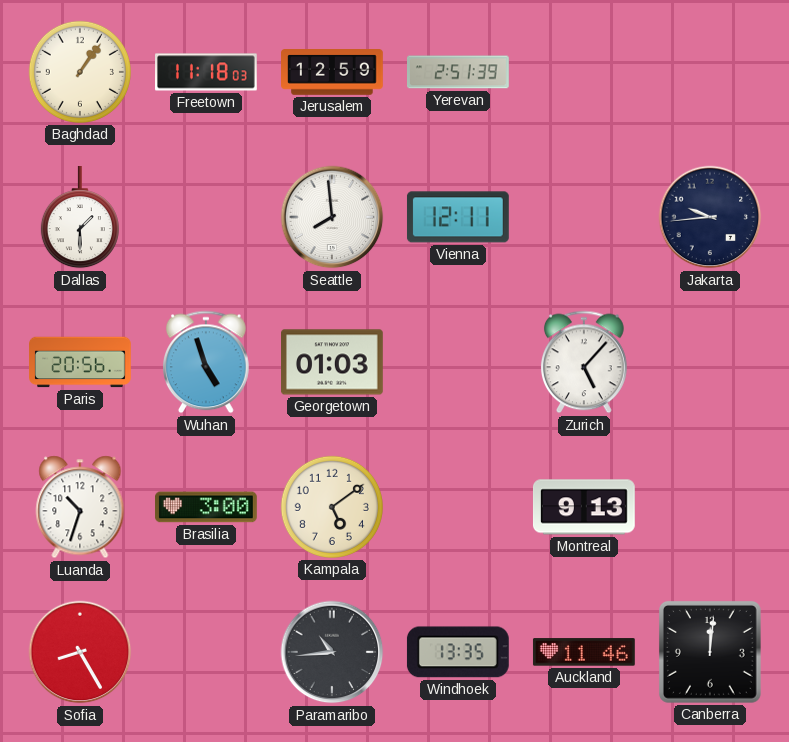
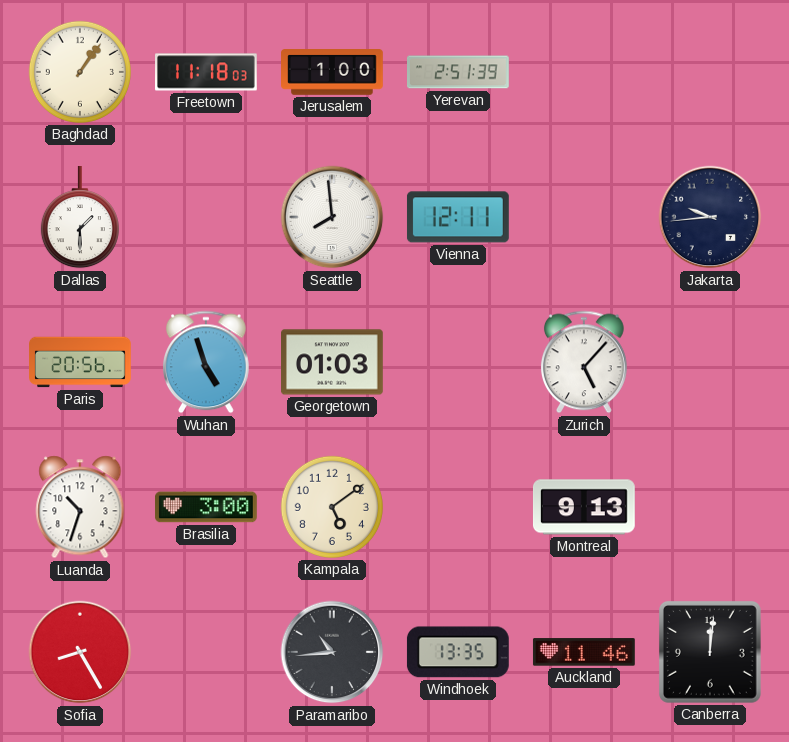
Jerusalem: 12:59 -> 1:00
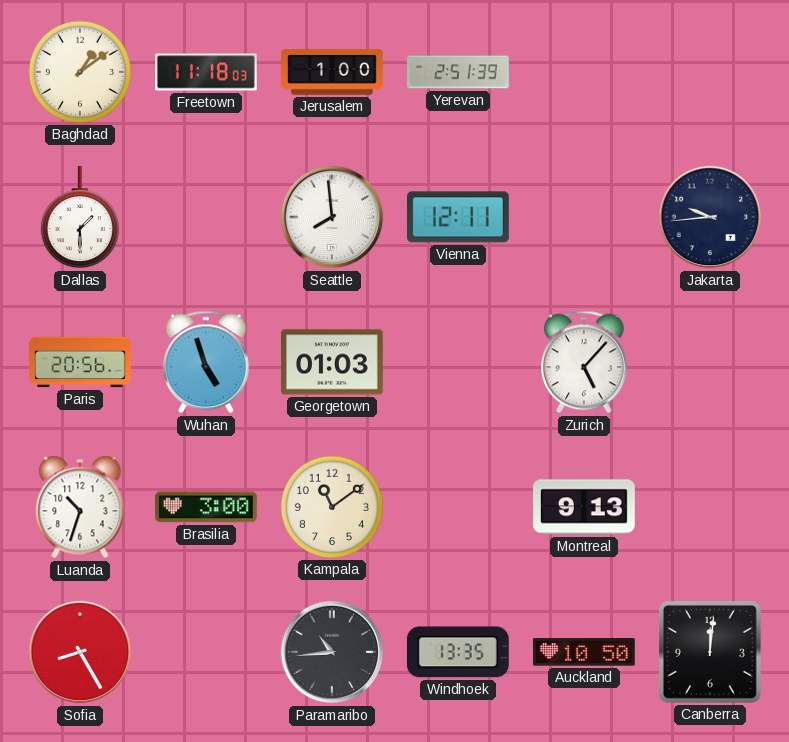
Baghdad: 1:06 -> 1:09
Kampala: 5:09 -> 11:09
Auckland: 11:46 -> 10:50
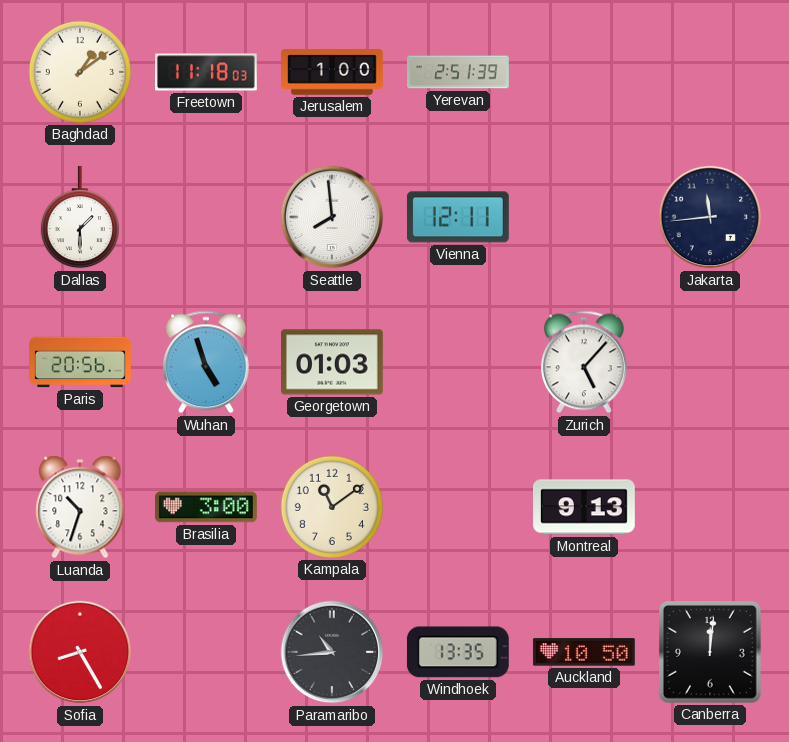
Jakarta: 9:44 -> 11:44
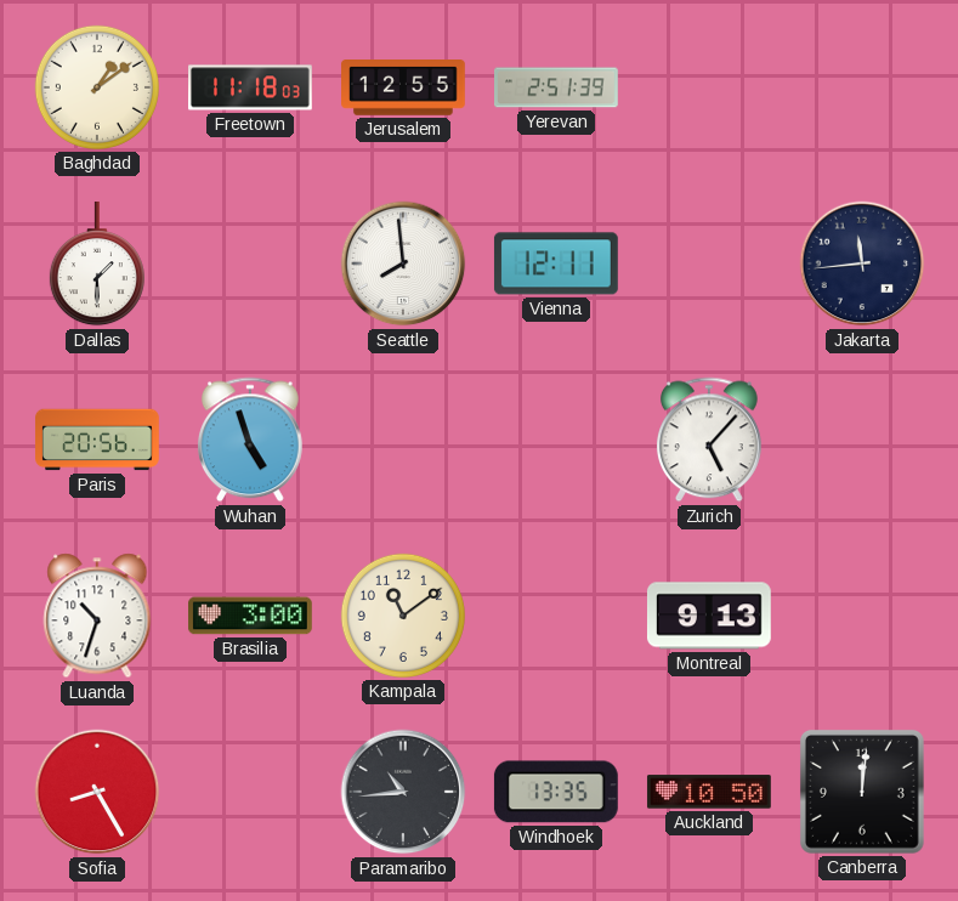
Jerusalem: 1:00 -> 12:55
Georgetown: 01:03 -> none
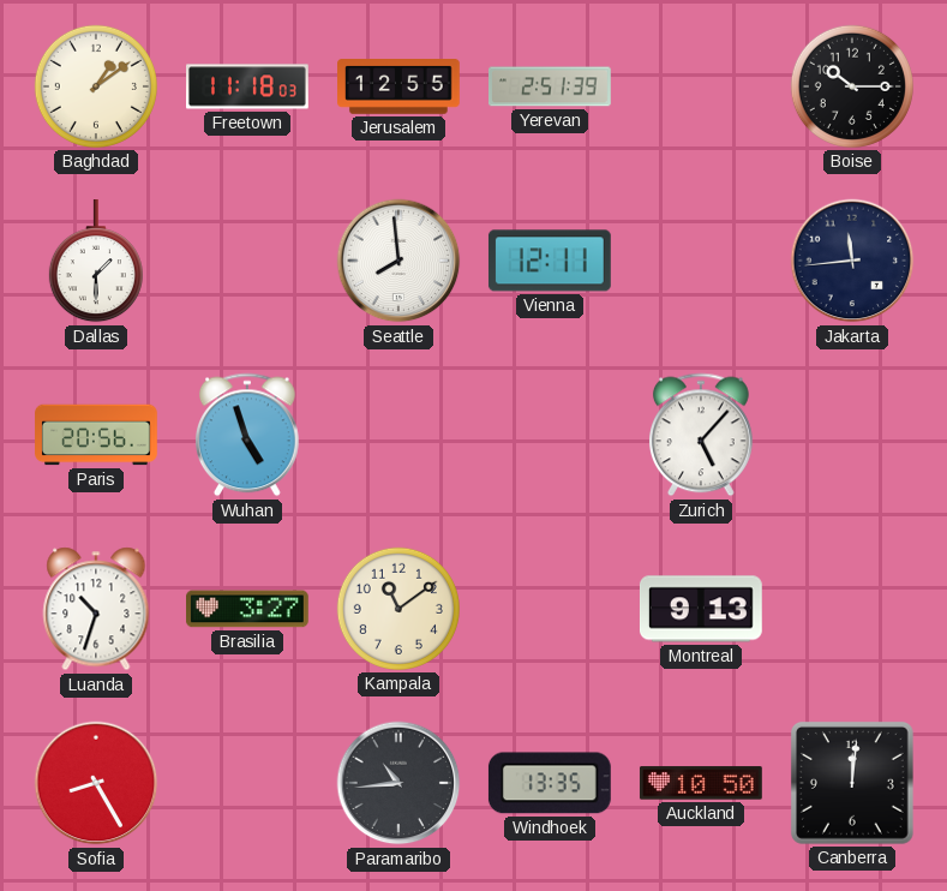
Boise: none -> 10:15
Brasilia: 3:00 -> 3:27
